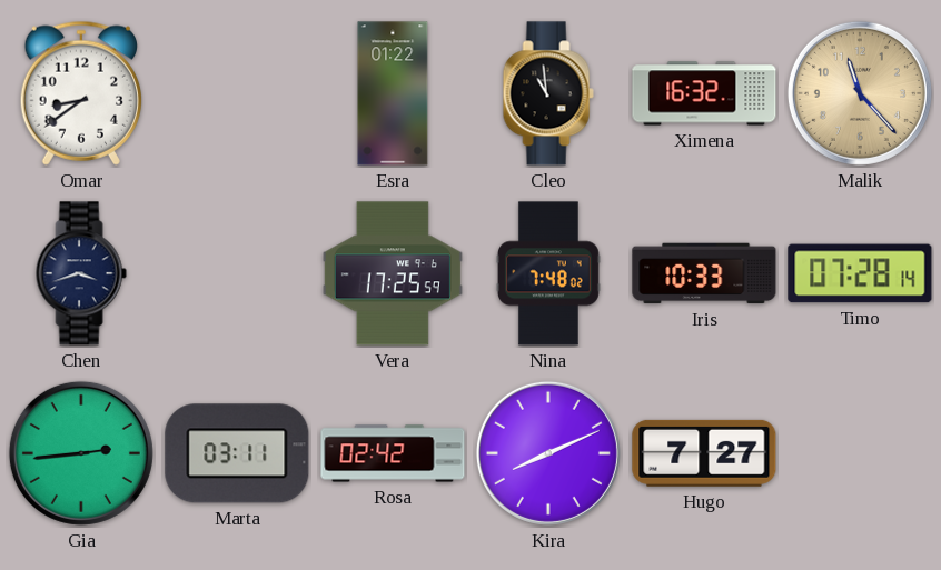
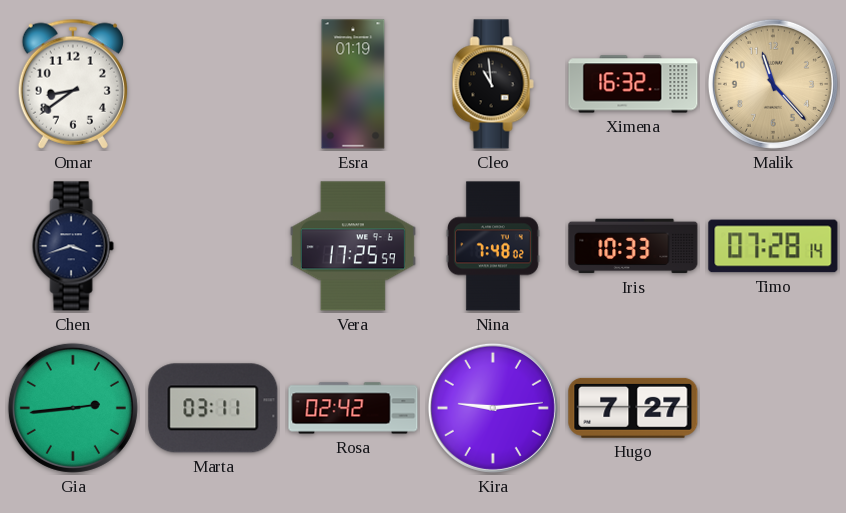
Esra: 01:22 -> 01:19
Kira: 8:11 -> 9:14
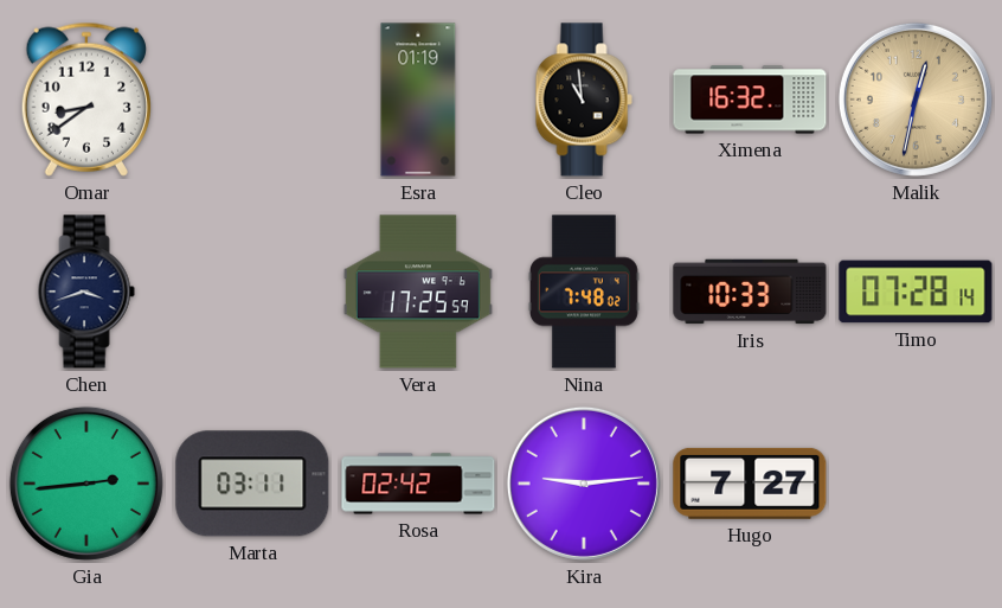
Malik: 11:23 -> 12:32
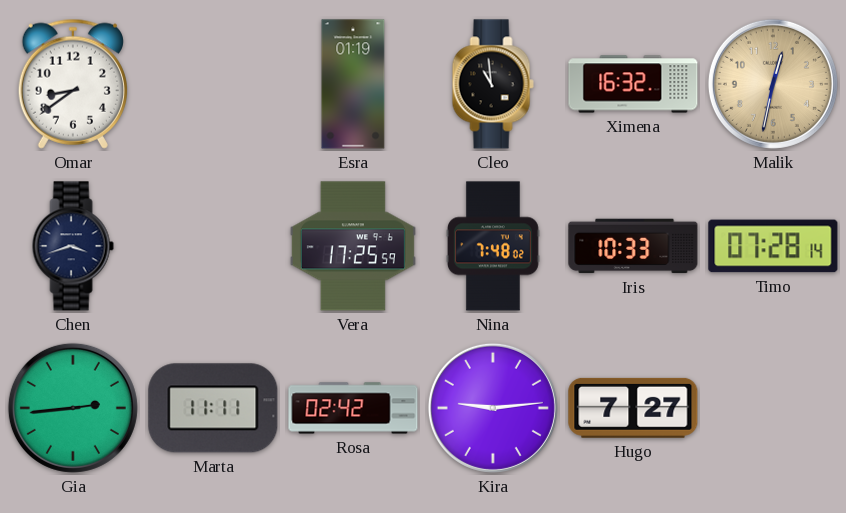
Marta: 03:11 -> 11:11
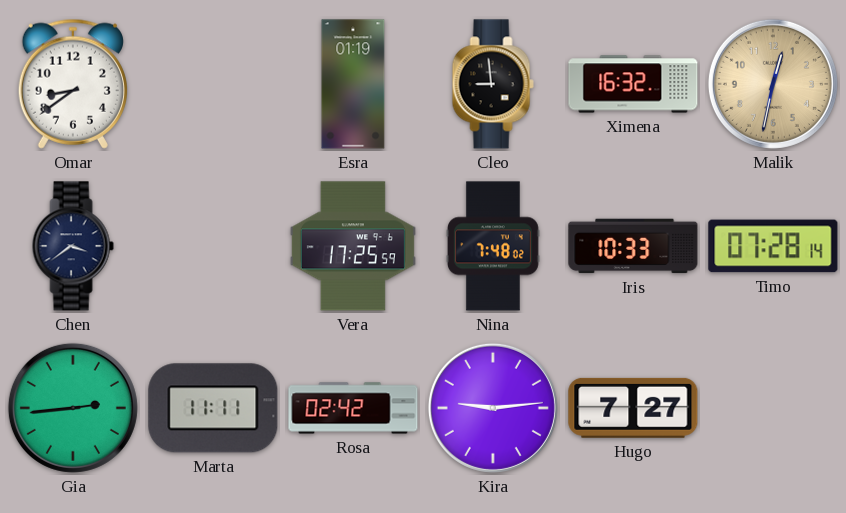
Cleo: 10:59 -> 8:59
Chen: 3:42 -> 3:39
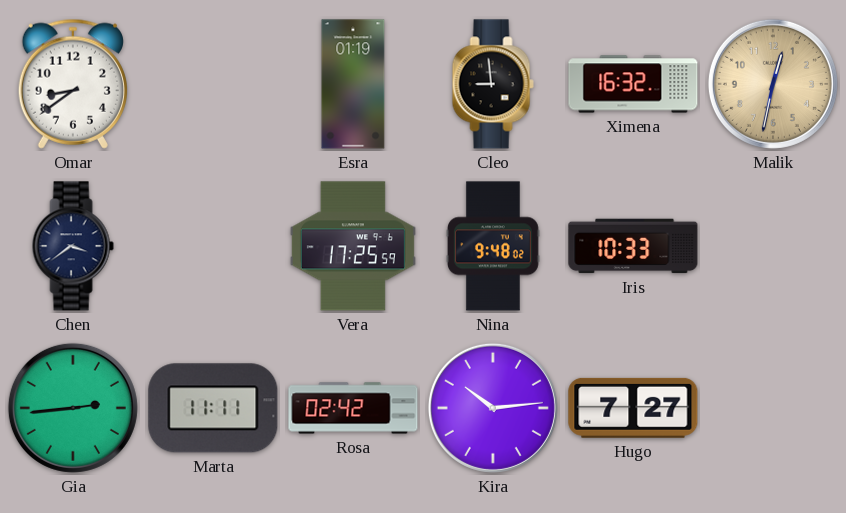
Nina: 7:48 -> 9:48
Timo: 07:28 -> none
Kira: 9:14 -> 10:14
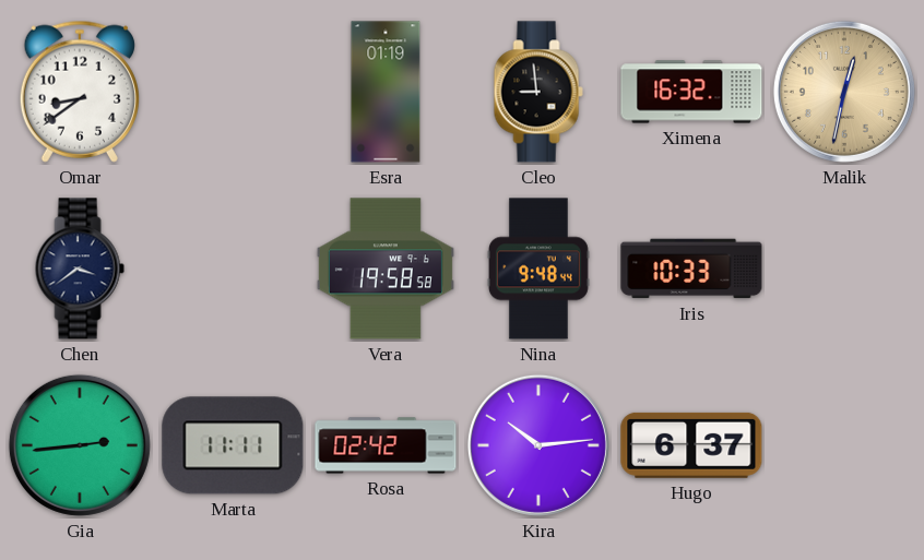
Vera: 17:25 -> 19:58
Nina: 9:48:02 -> 9:48:44
Hugo: 7:27 -> 6:37
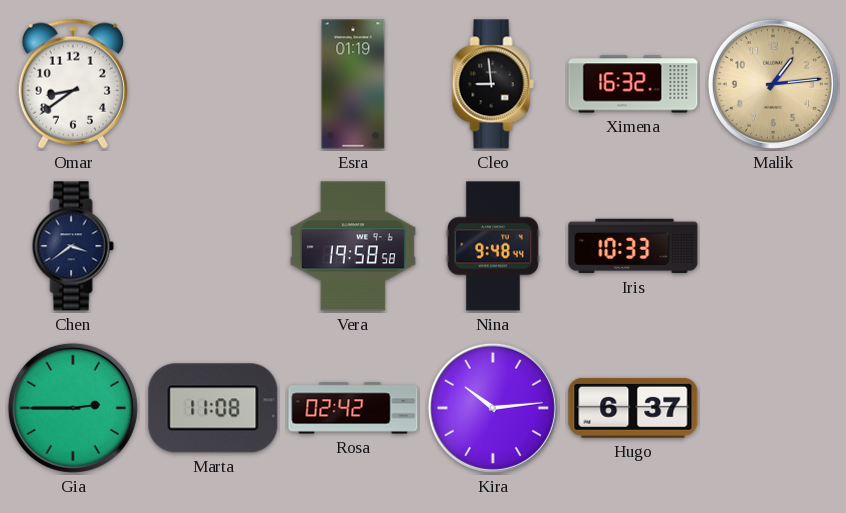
Malik: 12:32 -> 1:14
Gia: 2:44 -> 2:45
Marta: 11:11 -> 11:08
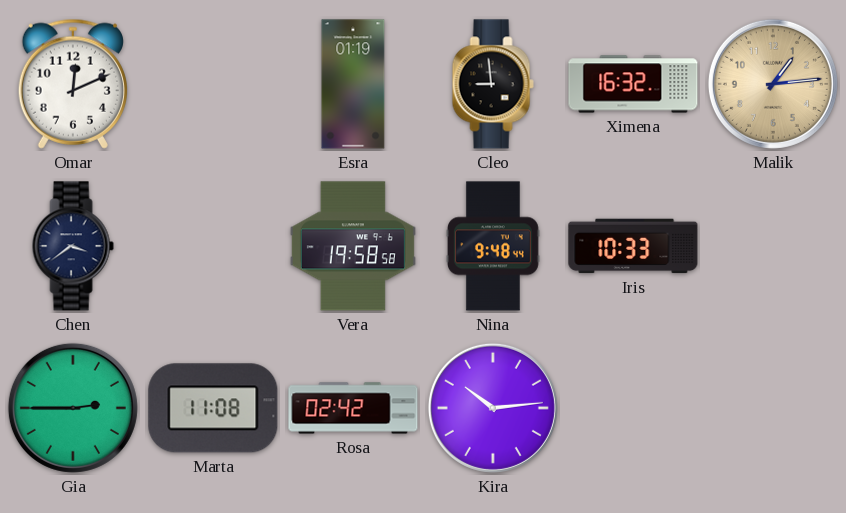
Omar: 8:39 -> 12:11
Hugo: 6:37 -> none
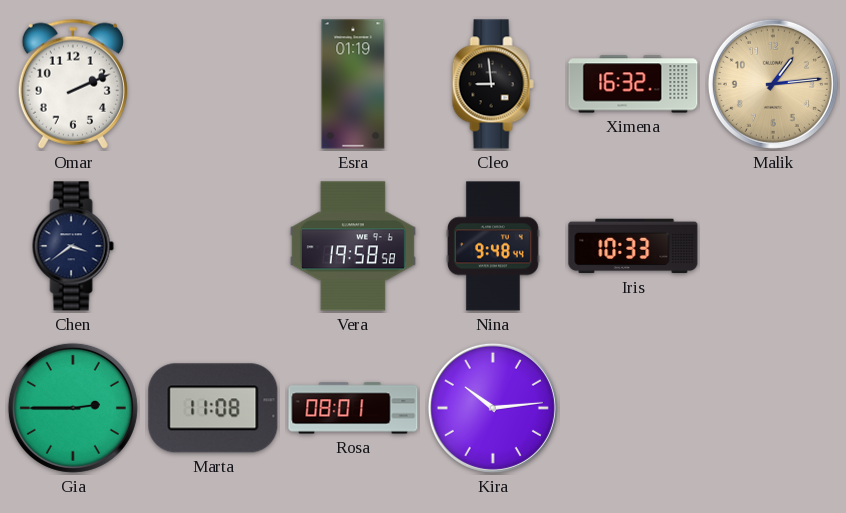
Omar: 12:11 -> 2:11
Rosa: 02:42 -> 08:01
